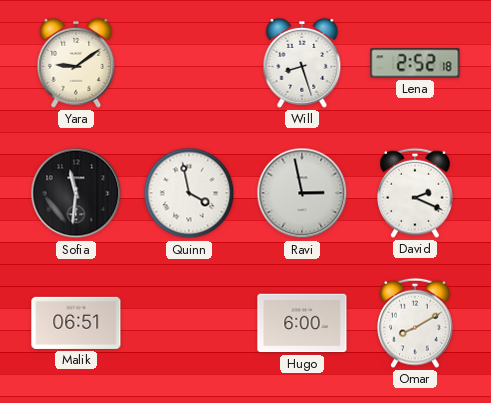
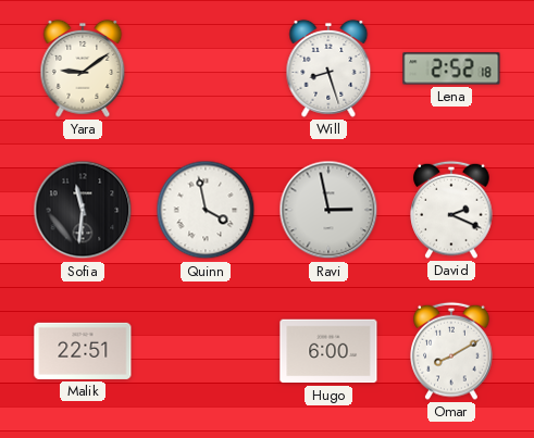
Malik: 06:51 -> 22:51
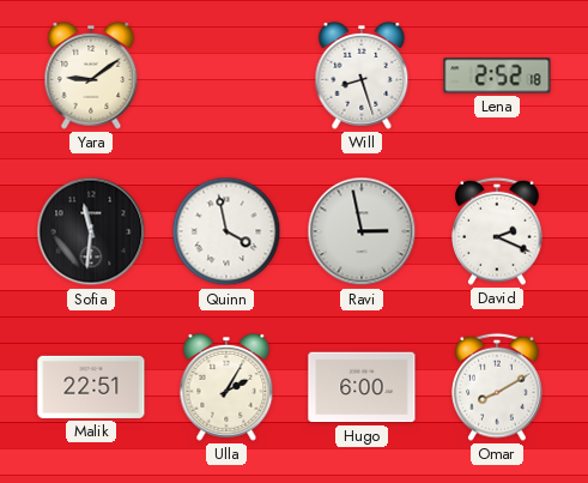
Ulla: none -> 2:05
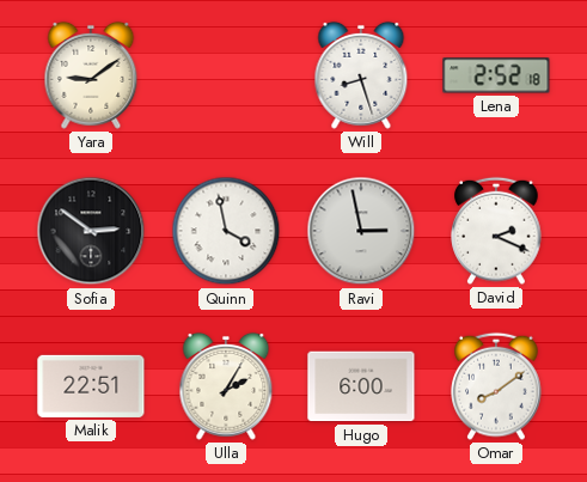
Sofia: 11:31 -> 2:51
Omar: 8:10 -> 8:09
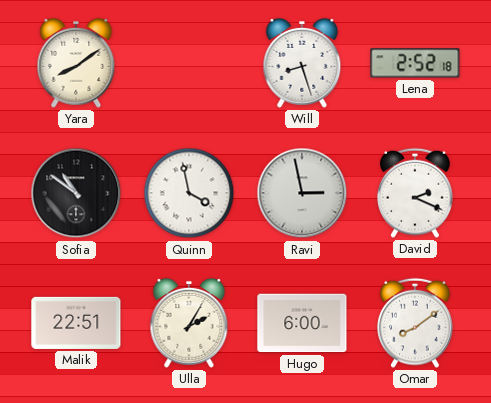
Yara: 9:09 -> 8:09
Sofia: 2:51 -> 10:51
